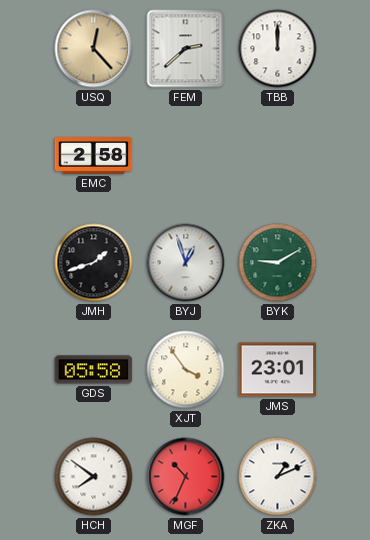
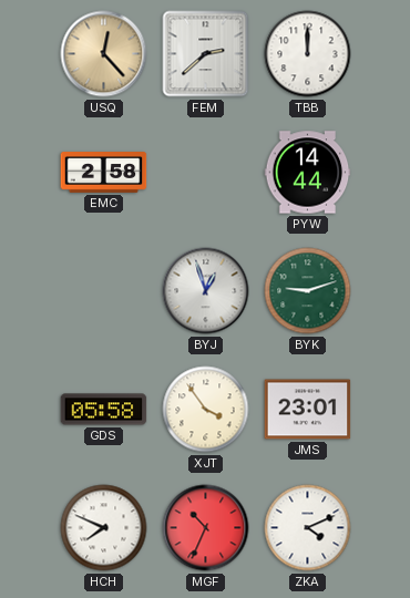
PYW: none -> 14:44
JMH: 1:42 -> none
BYK: 9:10 -> 9:12
HCH: 7:51 -> 7:49
ZKA: 1:11 -> 4:11
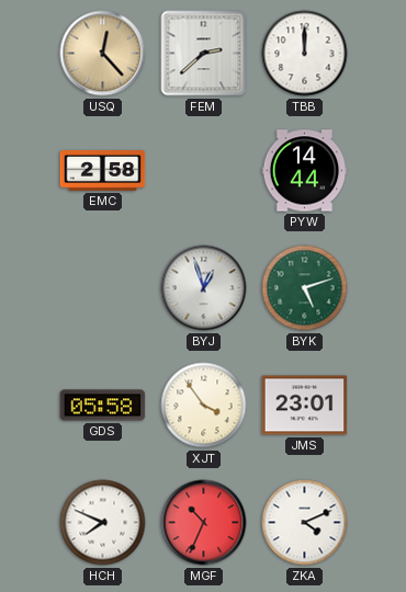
BYK: 9:12 -> 5:12
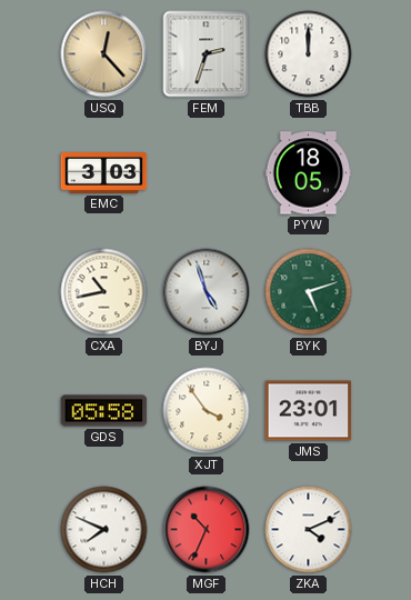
FEM: 2:38 -> 2:33
EMC: 2:58 -> 3:03
PYW: 14:44 -> 18:05
CXA: none -> 10:43
BYJ: 12:57 -> 4:57
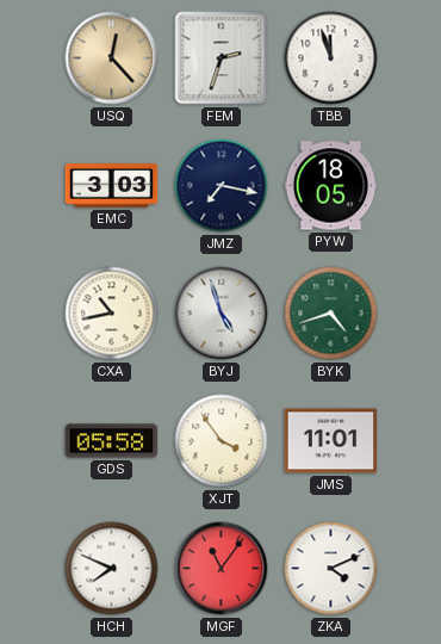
TBB: 12:00 -> 11:57
JMZ: none -> 7:17
BYK: 5:12 -> 4:42
JMS: 23:01 -> 11:01
MGF: 10:34 -> 11:06
